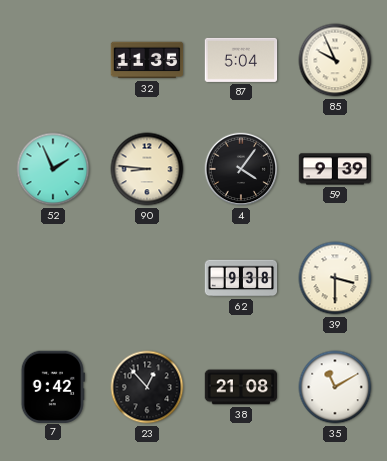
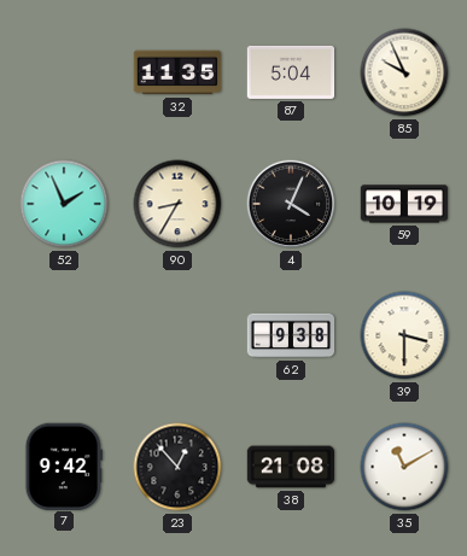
90: 8:46 -> 8:35
4: 4:06 -> 4:04
59: 9:39 -> 10:19
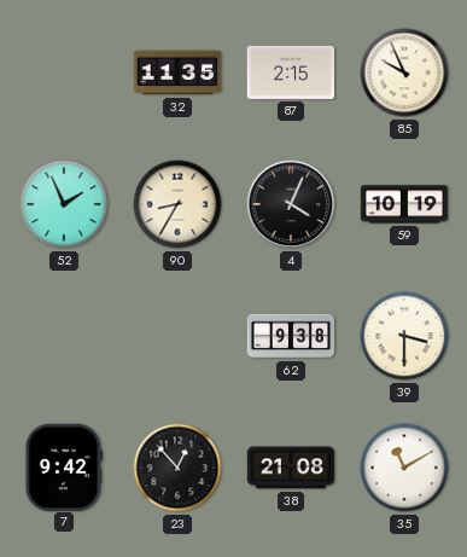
87: 5:04 -> 2:15
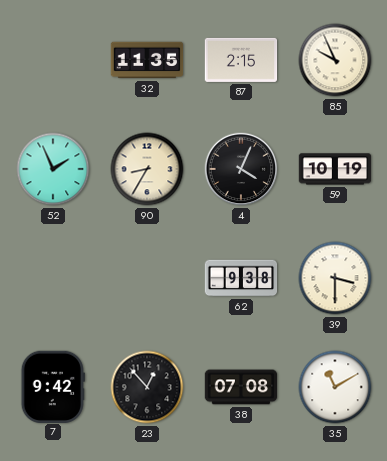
38: 21:08 -> 07:08
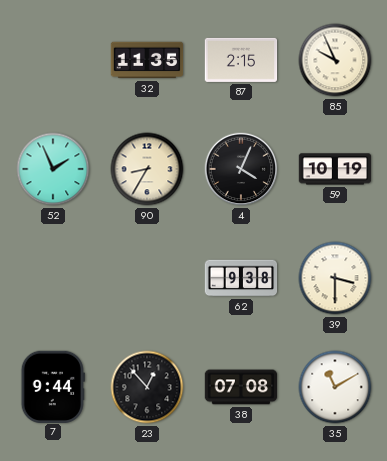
7: 9:42 -> 9:44
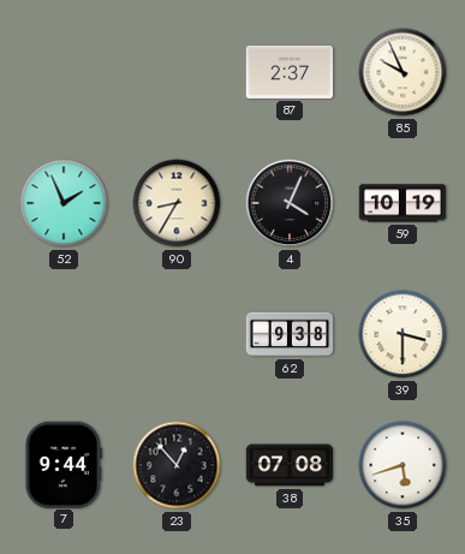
32: 11:35 -> none
87: 2:15 -> 2:37
35: 11:10 -> 5:42
